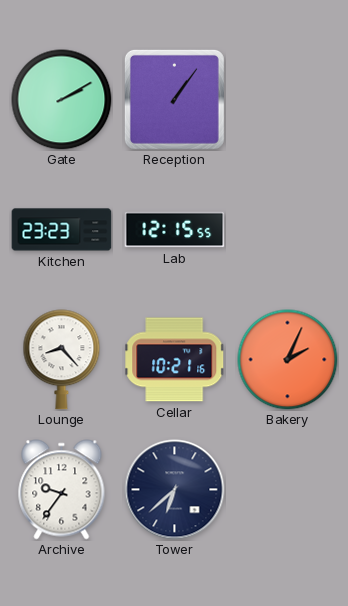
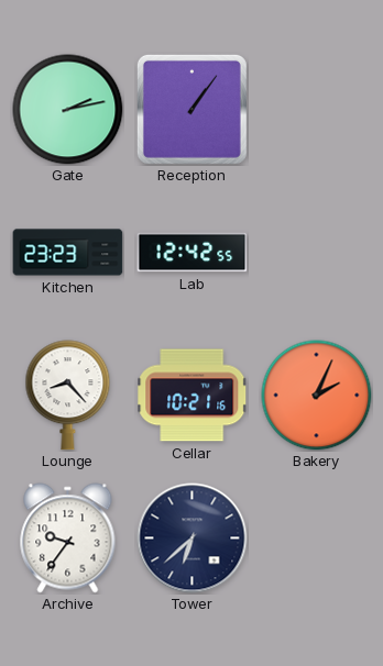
Gate: 2:10 -> 2:13
Lab: 12:15 -> 12:42
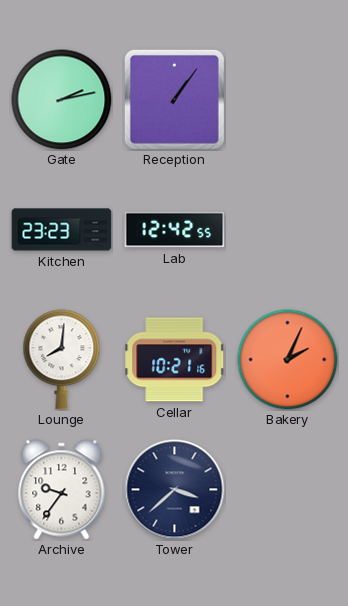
Lounge: 8:23 -> 8:01
Tower: 6:38 -> 3:38
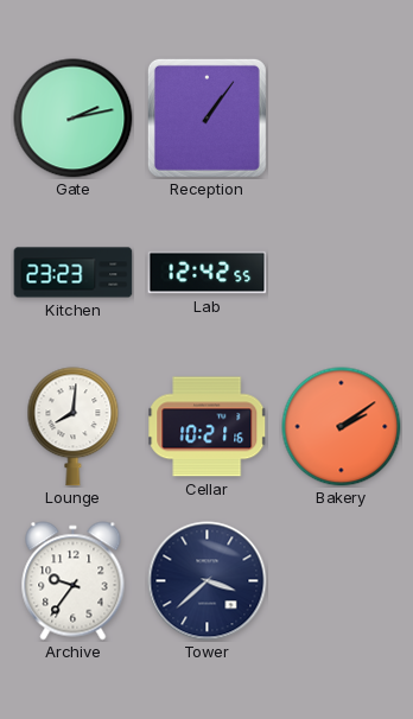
Bakery: 2:04 -> 2:09
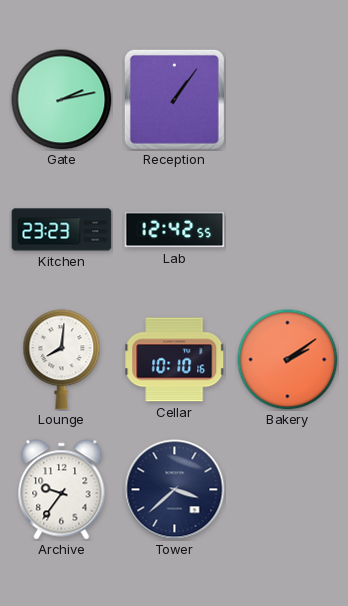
Cellar: 10:21 -> 10:10
